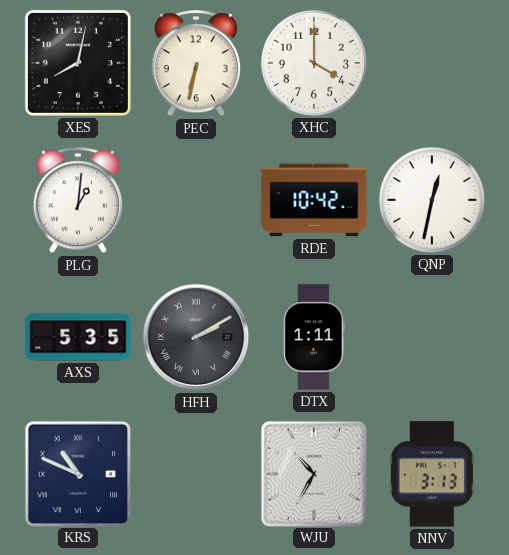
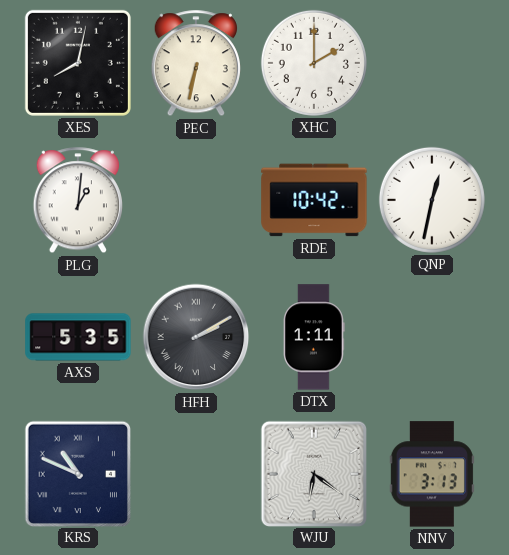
XHC: 4:00 -> 2:00
WJU: 10:35 -> 6:21
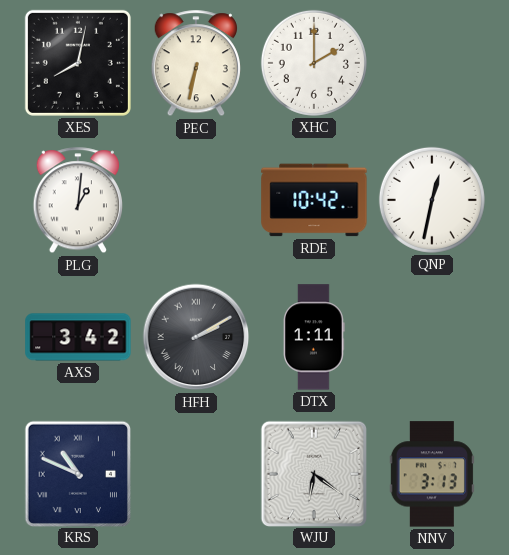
AXS: 5:35 -> 3:42
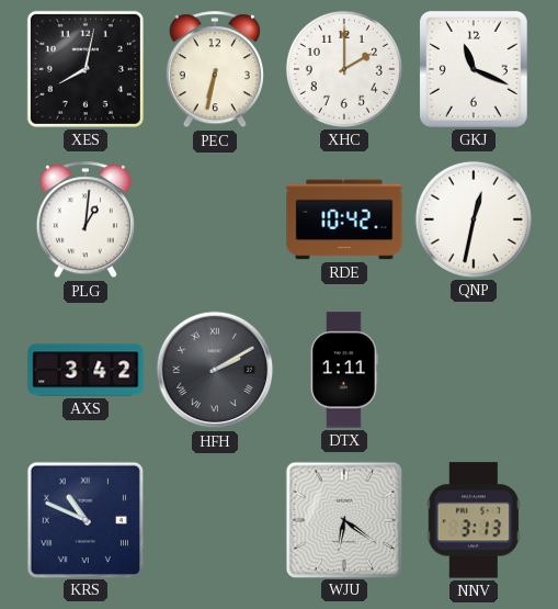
GKJ: none -> 11:19
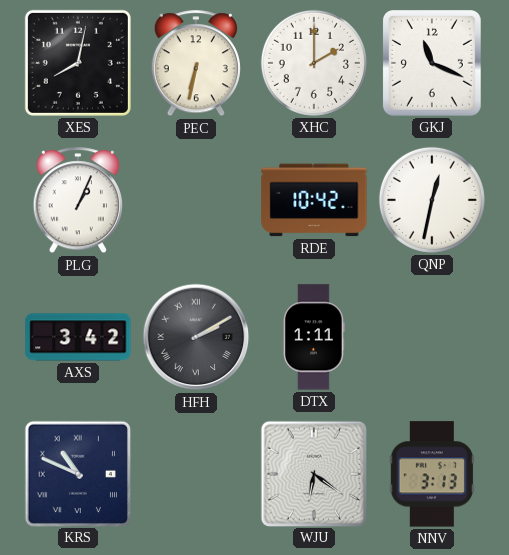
PLG: 1:01 -> 1:04
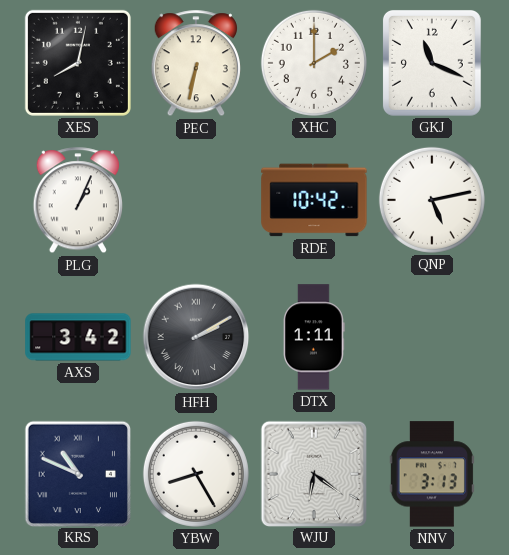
QNP: 12:32 -> 5:13
YBW: none -> 8:25
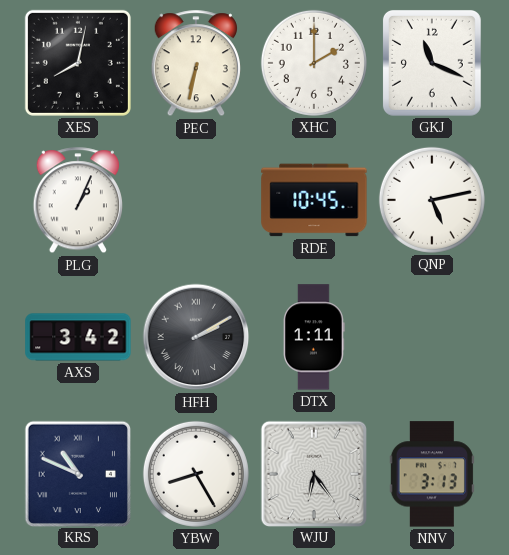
RDE: 10:42 -> 10:45
WJU: 6:21 -> 6:24
